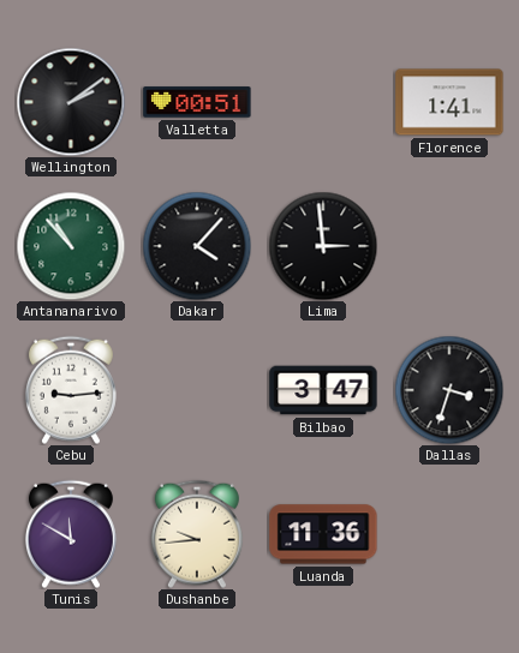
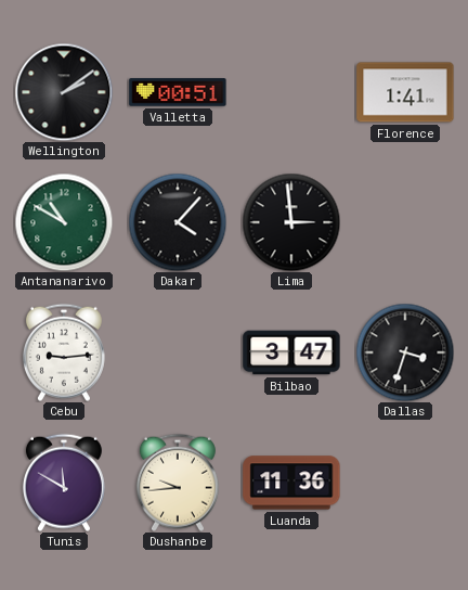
Antananarivo: 10:53 -> 10:50
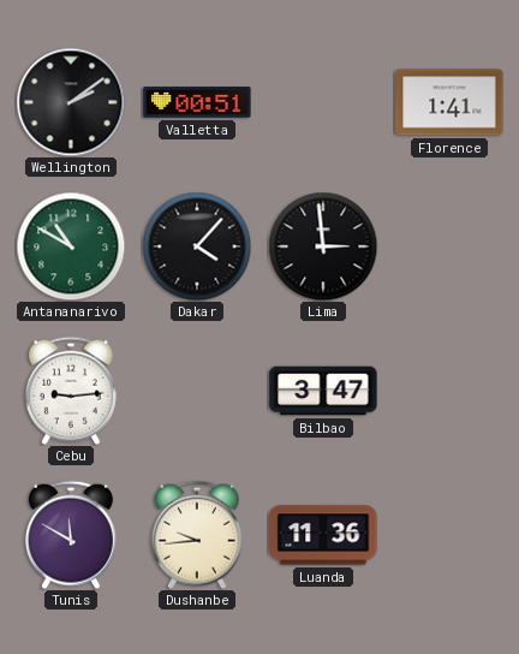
Dallas: 3:33 -> none
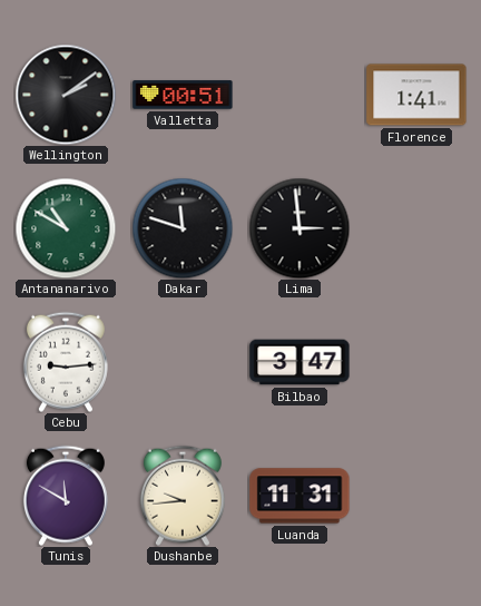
Dakar: 4:07 -> 11:48
Luanda: 11:36 -> 11:31
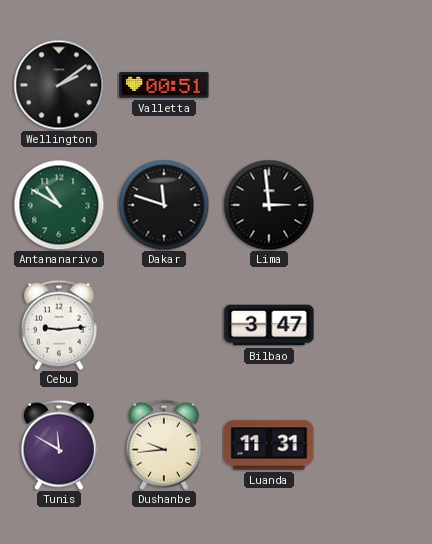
Florence: 1:41 -> none
